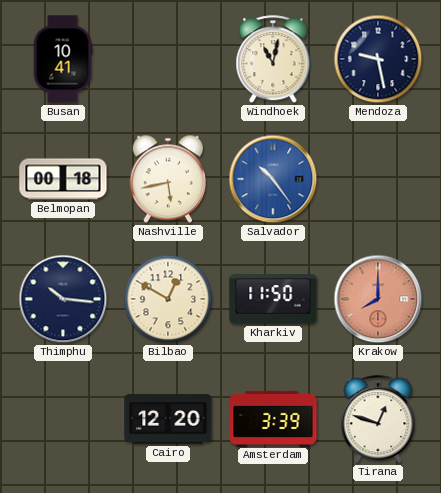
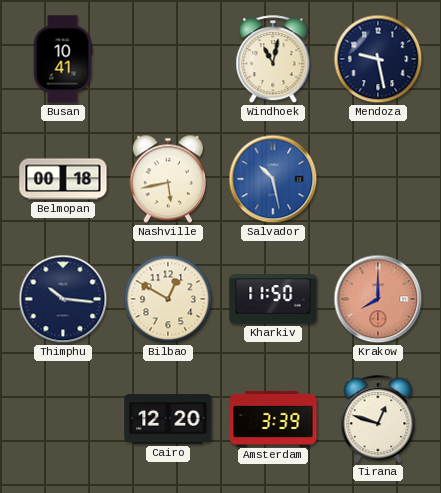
Salvador: 10:24 -> 10:28
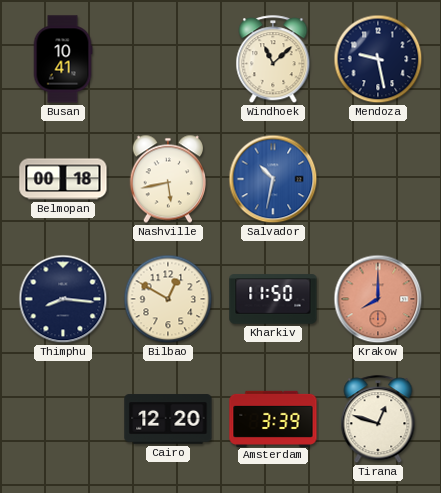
Windhoek: 11:02 -> 11:08
Salvador: 10:28 -> 10:32
Thimphu: 10:16 -> 8:16
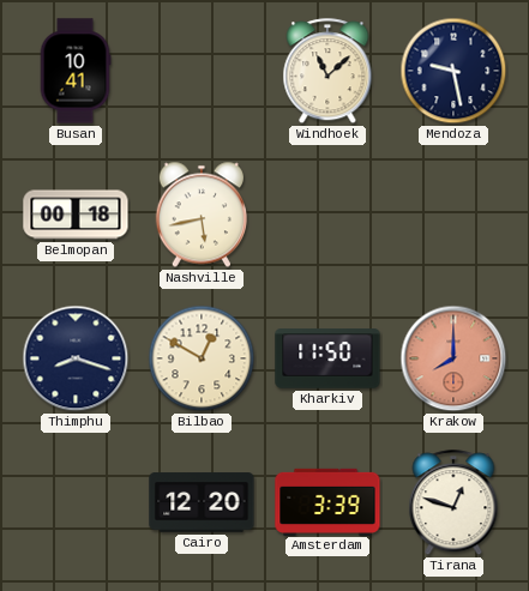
Salvador: 10:32 -> none
Thimphu: 8:16 -> 8:18
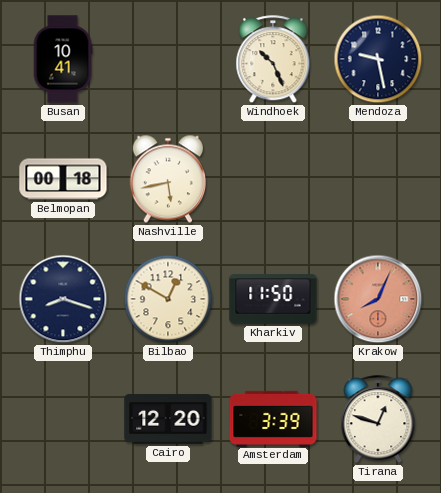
Windhoek: 11:08 -> 10:26
Krakow: 8:00 -> 8:04
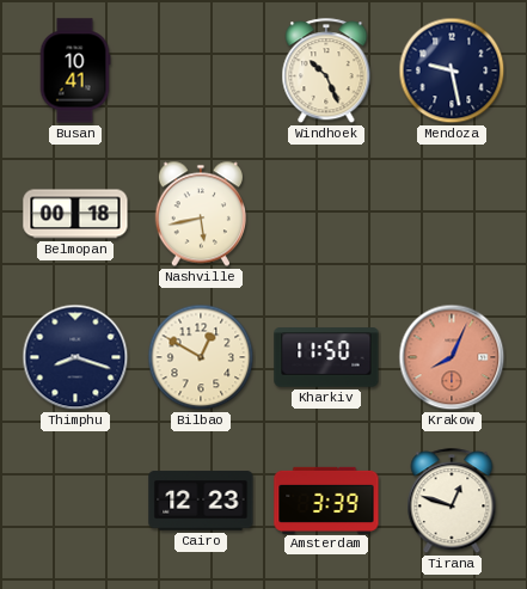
Cairo: 12:20 -> 12:23
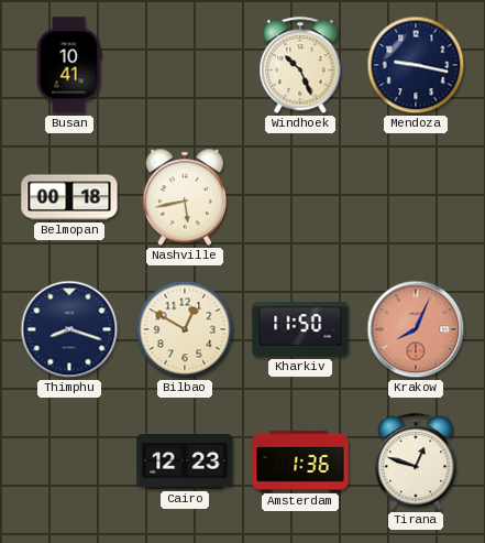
Mendoza: 9:28 -> 9:17
Amsterdam: 3:39 -> 1:36
